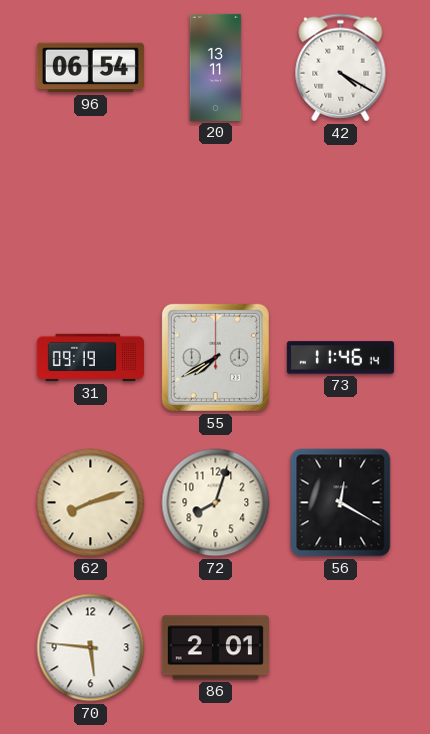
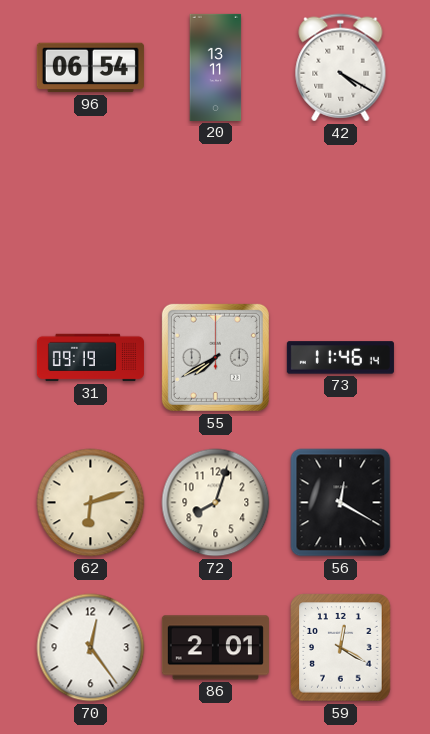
62: 8:12 -> 6:12
70: 5:46 -> 12:24
59: none -> 12:20
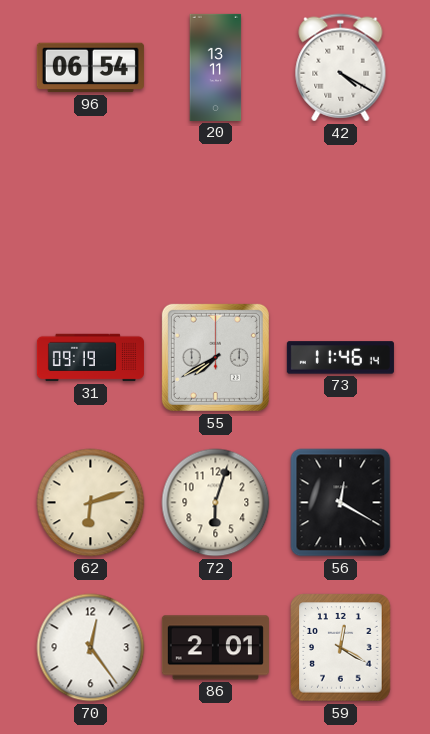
72: 8:03 -> 6:03
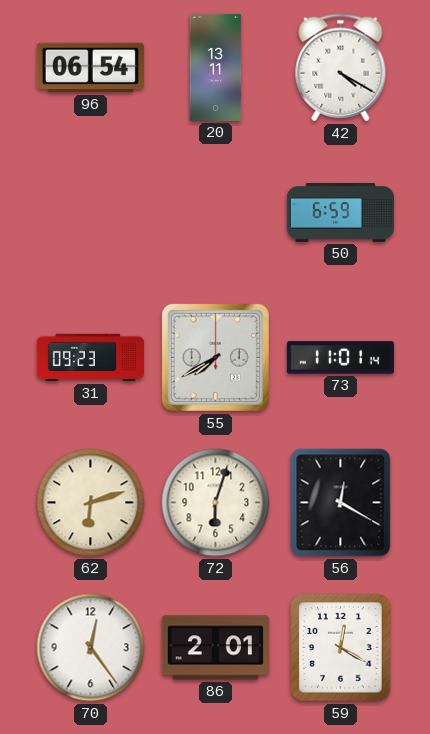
50: none -> 6:59
31: 09:19 -> 09:23
73: 11:46 -> 11:01
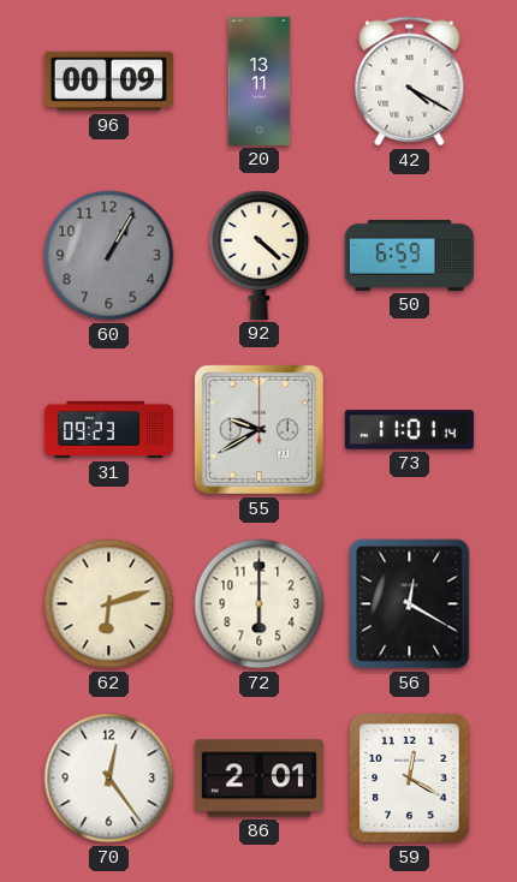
96: 06:54 -> 00:09
60: none -> 1:05
92: none -> 4:22
55: 7:40 -> 9:40
72: 6:03 -> 6:00
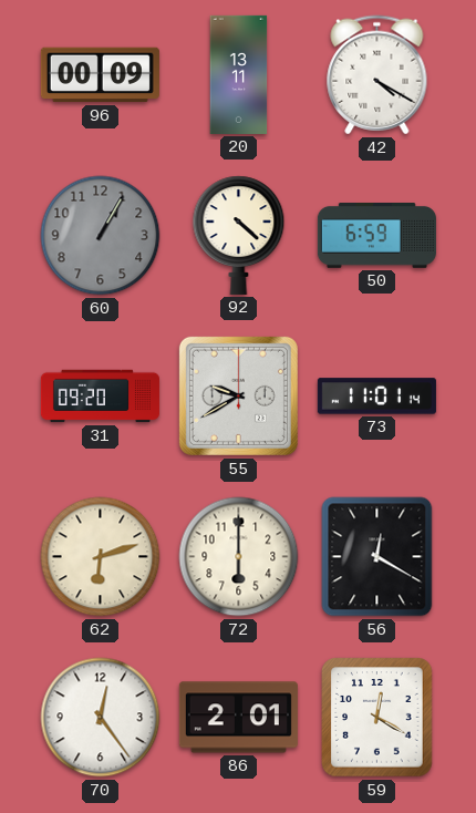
31: 09:23 -> 09:20
